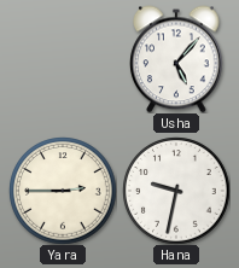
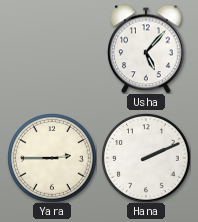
Hana: 9:32 -> 2:11
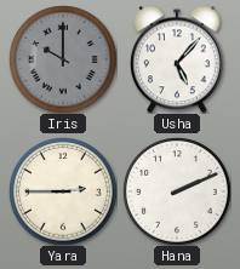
Iris: none -> 10:00
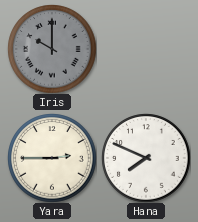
Usha: 5:07 -> none
Hana: 2:11 -> 7:49
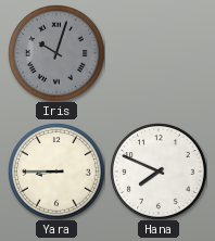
Iris: 10:00 -> 10:03
Yara: 2:45 -> 8:45
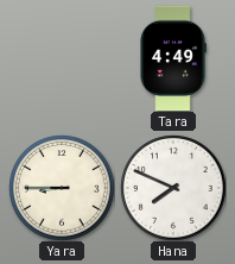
Iris: 10:03 -> none
Tara: none -> 4:49
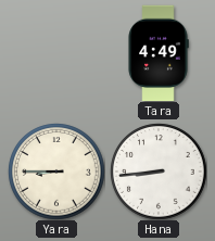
Hana: 7:49 -> 8:44
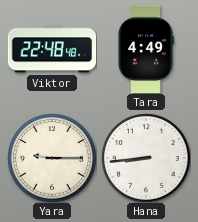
Viktor: none -> 22:48
Yara: 8:45 -> 9:15
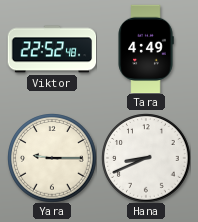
Viktor: 22:48 -> 22:52
Hana: 8:44 -> 8:41
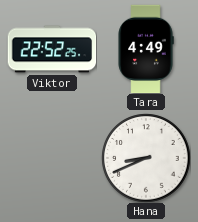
Viktor: 22:52:48 -> 22:52:25
Yara: 9:15 -> none
